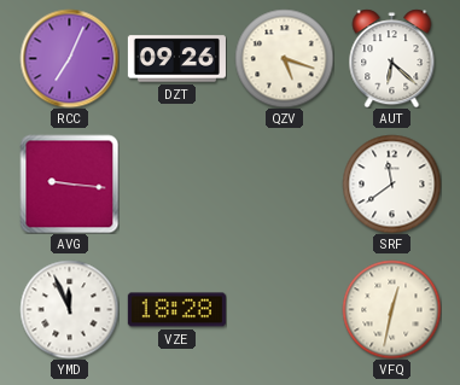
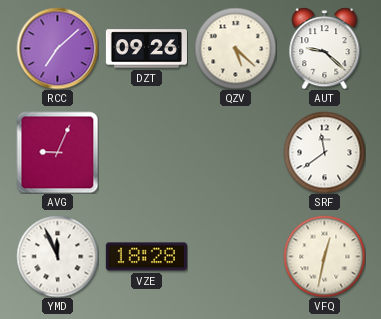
RCC: 7:04 -> 7:08
QZV: 5:18 -> 5:22
AUT: 6:22 -> 9:22
AVG: 9:16 -> 9:04
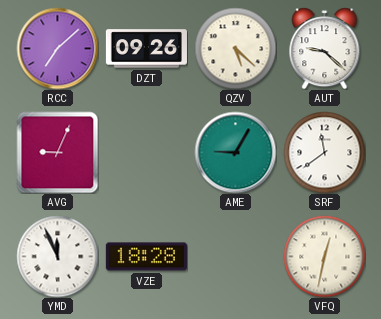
AME: none -> 9:05
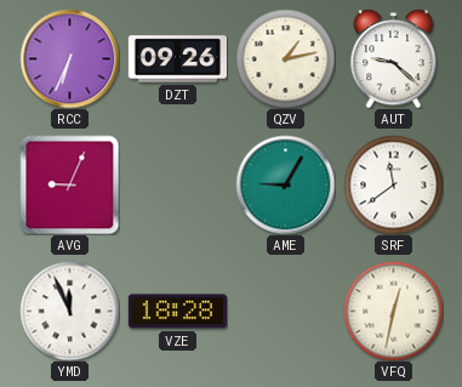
RCC: 7:08 -> 6:34
QZV: 5:22 -> 1:13
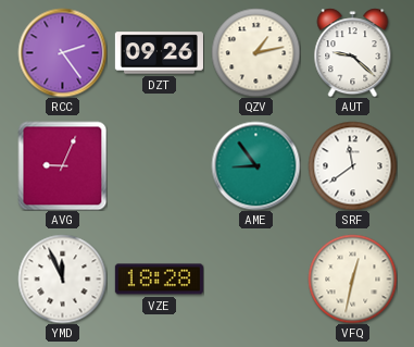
RCC: 6:34 -> 2:24
AME: 9:05 -> 8:54
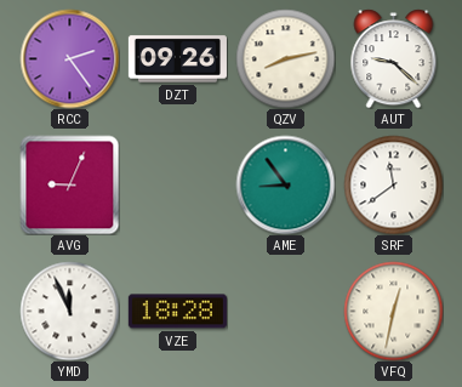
QZV: 1:13 -> 8:13
